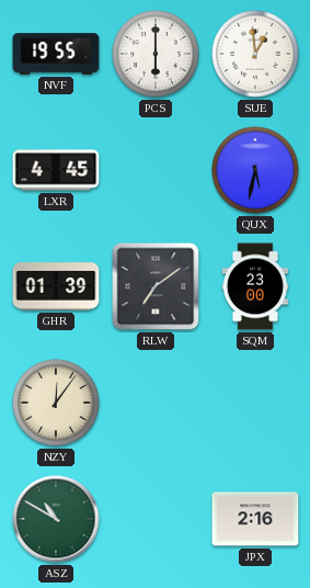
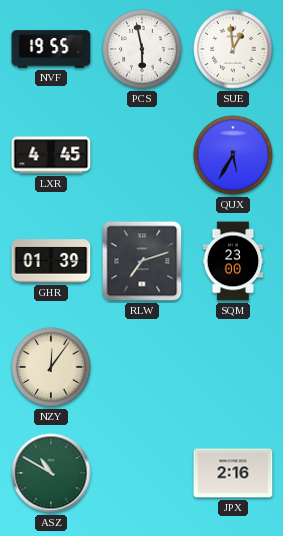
PCS: 6:00 -> 5:58
QUX: 5:32 -> 5:35
RLW: 7:09 -> 7:12
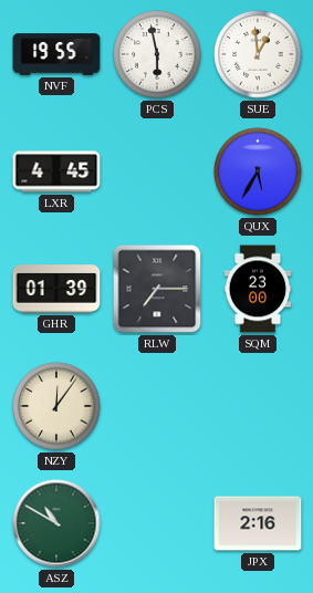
RLW: 7:12 -> 7:15
